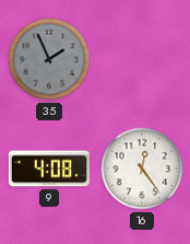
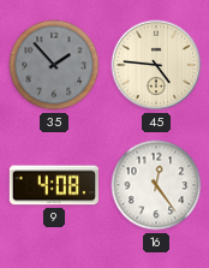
35: 1:56 -> 1:53
45: none -> 4:46
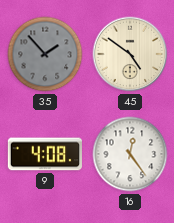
45: 4:46 -> 4:51
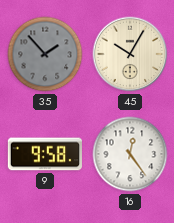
45: 4:51 -> 10:05
9: 4:08 -> 9:58
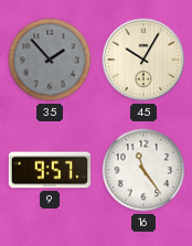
9: 9:58 -> 9:57
16: 12:24 -> 11:24
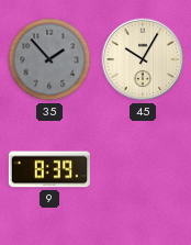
9: 9:57 -> 8:39
16: 11:24 -> none
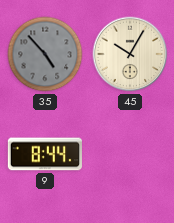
35: 1:53 -> 4:53
9: 8:39 -> 8:44
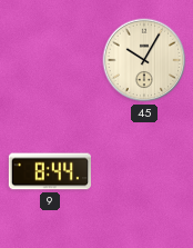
35: 4:53 -> none
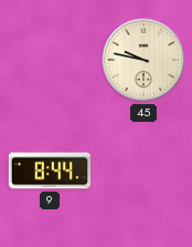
45: 10:05 -> 9:47
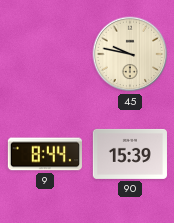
90: none -> 15:39
